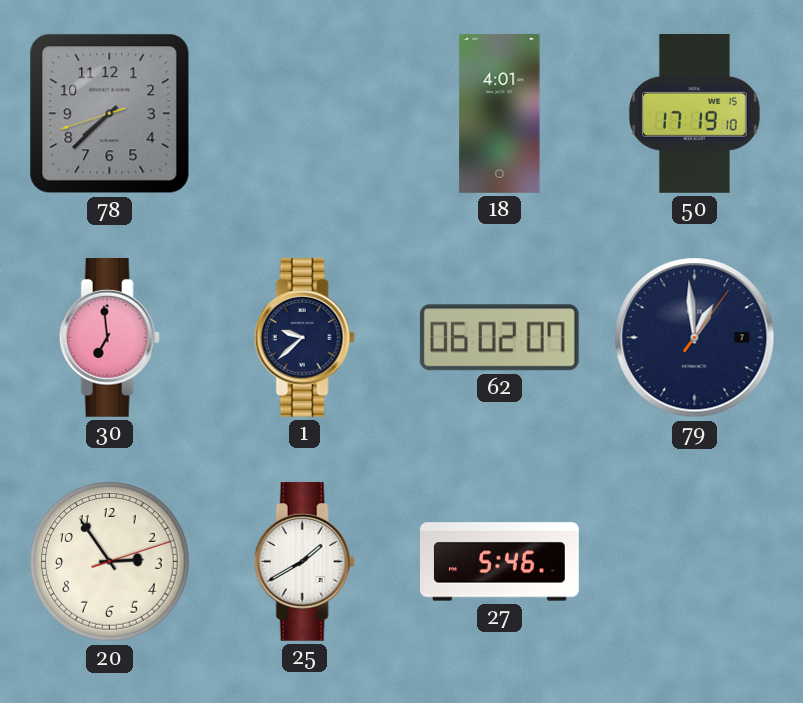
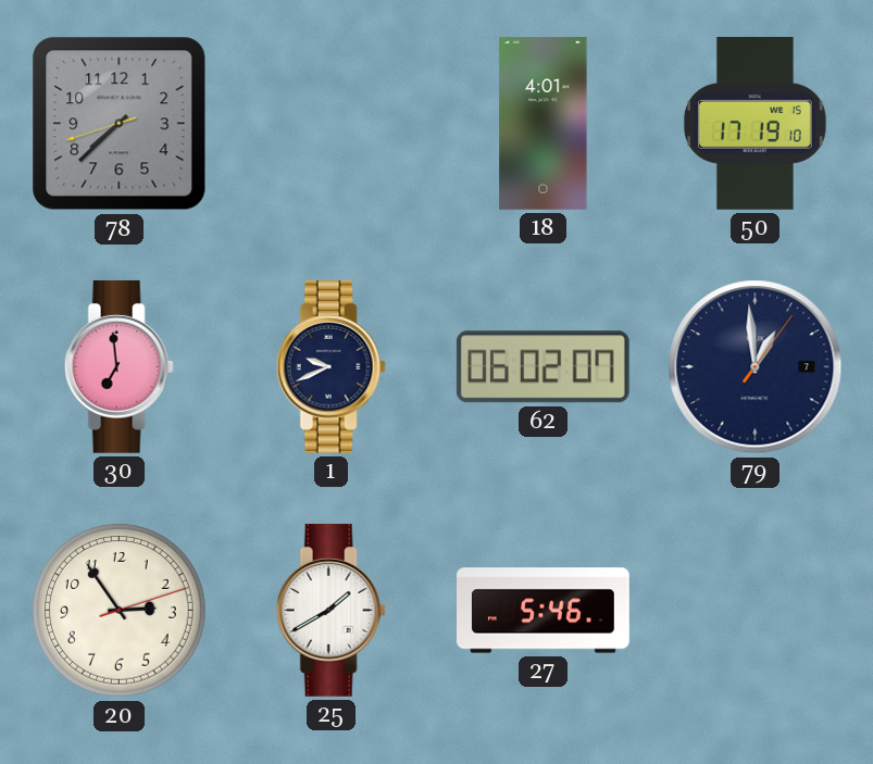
1: 9:38 -> 9:41
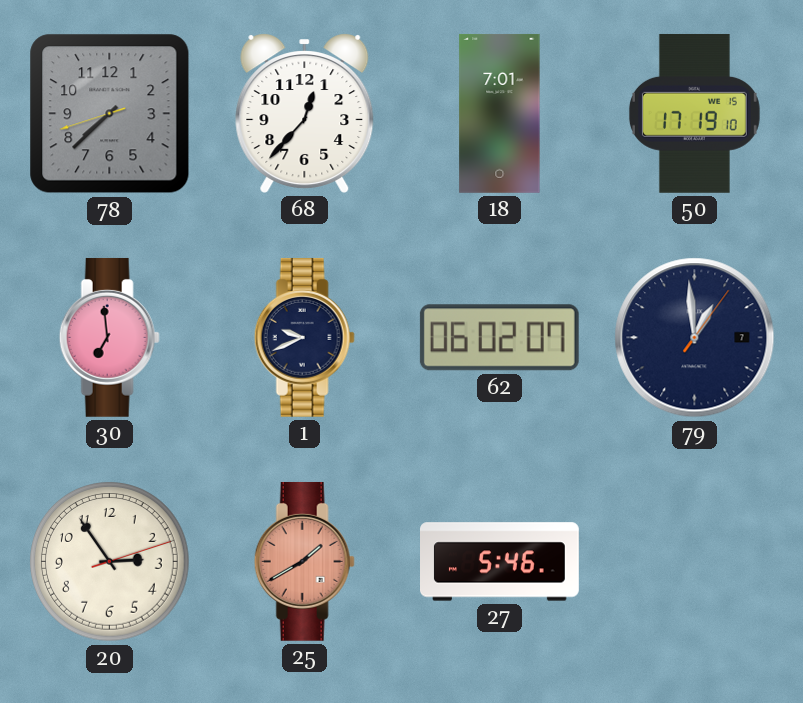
68: none -> 12:37
18: 4:01 -> 7:01
25 dial: white -> salmon
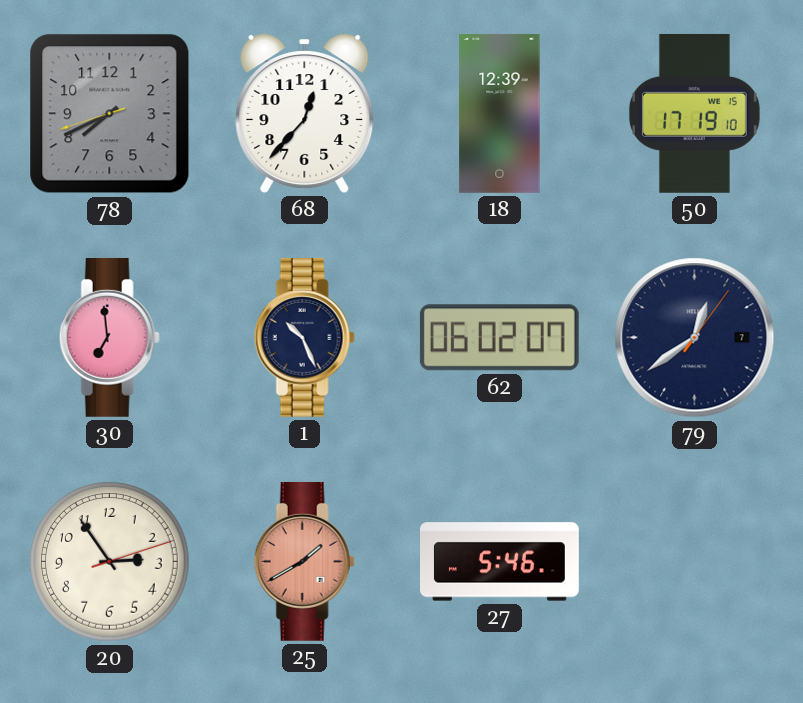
78: 7:37 -> 7:40
18: 7:01 -> 12:39
1: 9:41 -> 10:26
79: 12:59 -> 12:39
